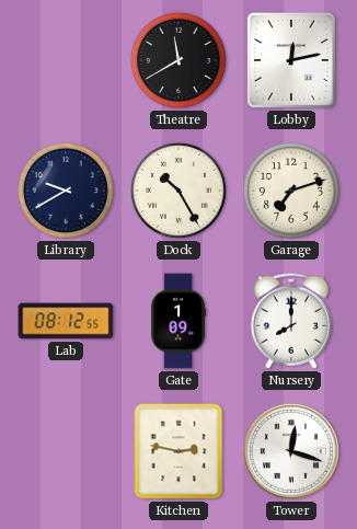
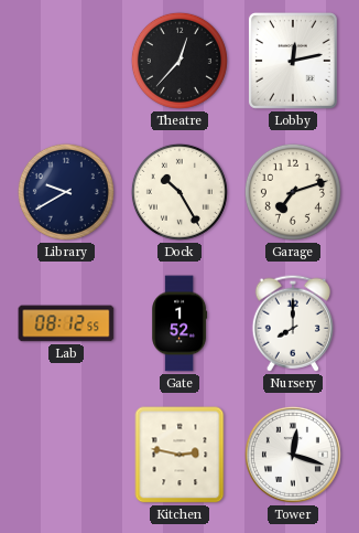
Theatre: 11:40 -> 12:37
Gate: 1:09 -> 1:52
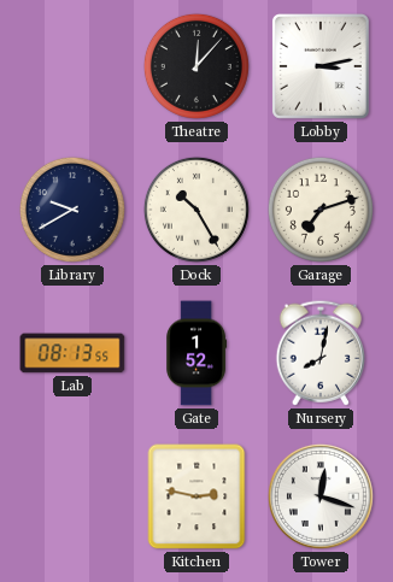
Theatre: 12:37 -> 12:07
Lobby: 12:13 -> 3:13
Lab: 08:12 -> 08:13
Nursery: 8:00 -> 8:02
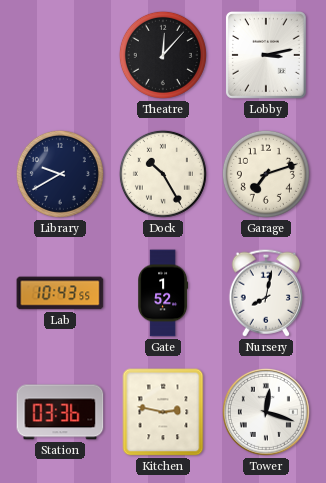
Lab: 08:13 -> 10:43
Station: none -> 03:36
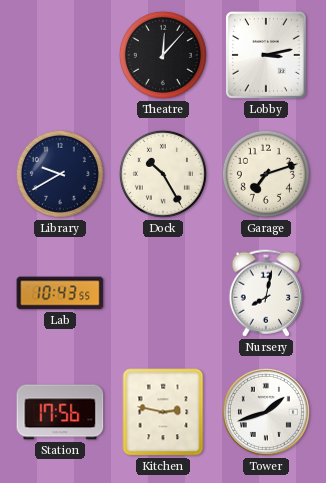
Gate: 1:52 -> none
Station: 03:36 -> 17:56
Tower: 12:18 -> 1:42
